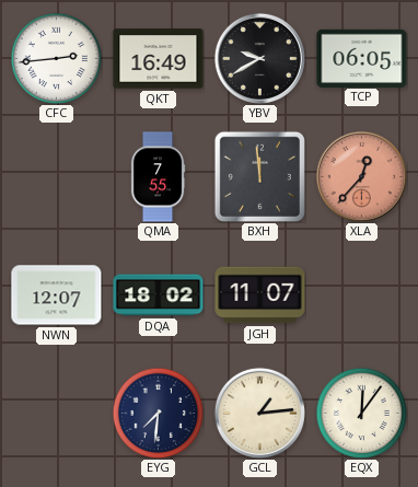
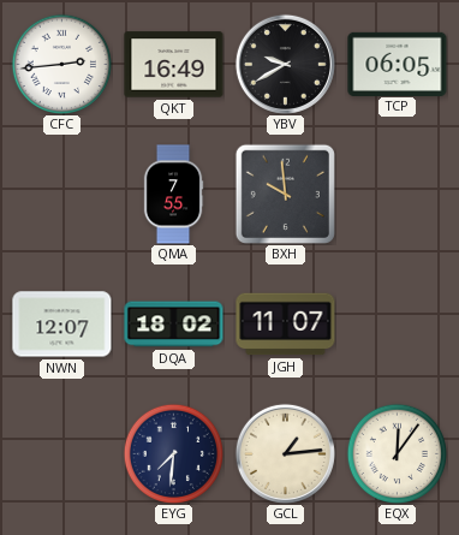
BXH: 11:59 -> 9:59
XLA: 12:37 -> none
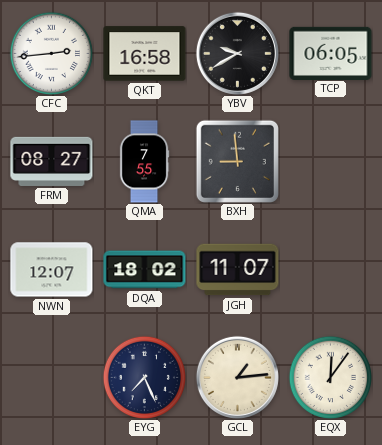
QKT: 16:49 -> 16:58
FRM: none -> 08:27
BXH: 9:59 -> 8:59
EYG: 7:31 -> 7:26
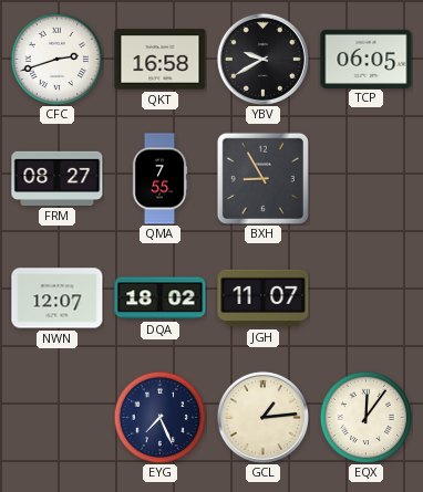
CFC: 2:44 -> 2:42
BXH: 8:59 -> 8:55
